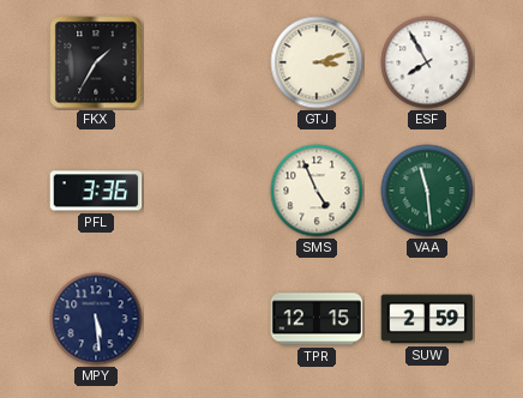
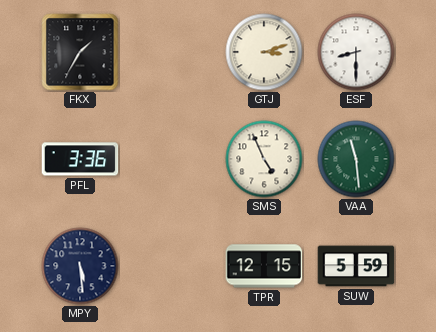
ESF: 7:55 -> 8:30
SUW: 2:59 -> 5:59
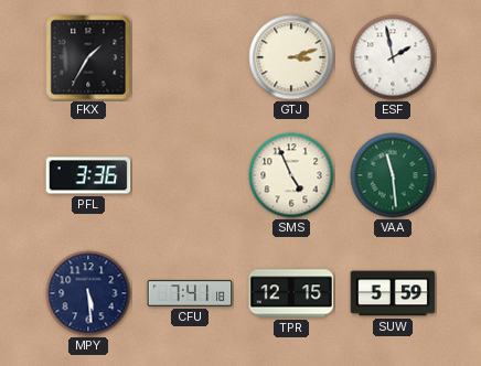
ESF: 8:30 -> 1:58
CFU: none -> 7:41
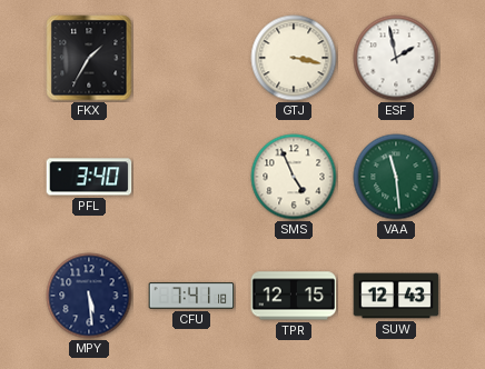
GTJ: 3:12 -> 3:17
PFL: 3:36 -> 3:40
SUW: 5:59 -> 12:43
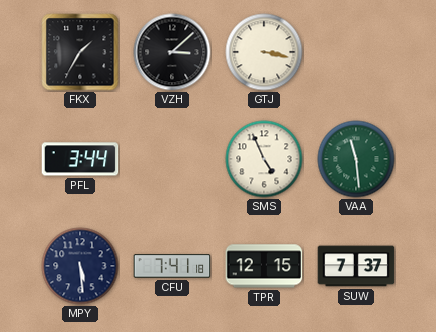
VZH: none -> 3:08
ESF: 1:58 -> none
PFL: 3:40 -> 3:44
SUW: 12:43 -> 7:37
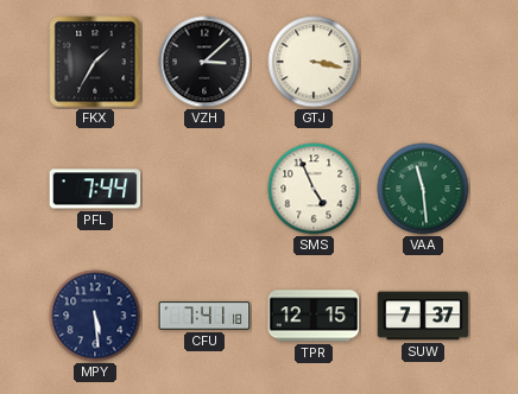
PFL: 3:44 -> 7:44
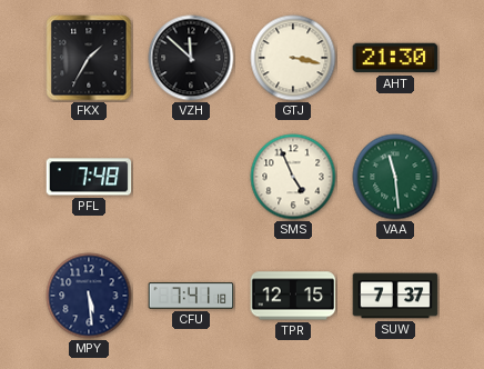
VZH: 3:08 -> 11:52
AHT: none -> 21:30
PFL: 7:44 -> 7:48
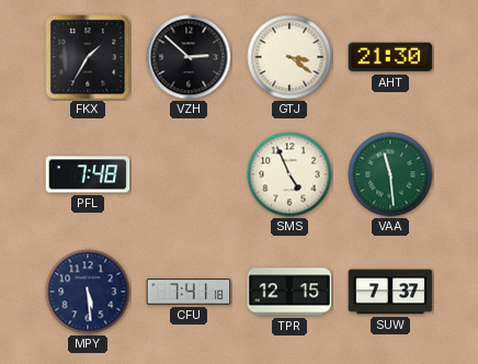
VZH: 11:52 -> 2:52
GTJ: 3:17 -> 3:21
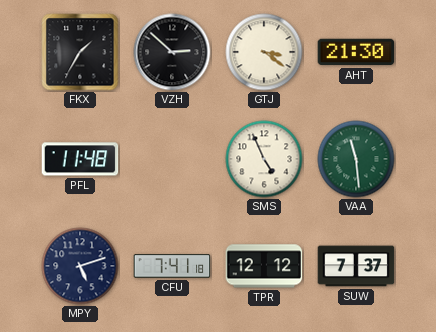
PFL: 7:48 -> 11:48
MPY: 5:29 -> 5:12
TPR: 12:15 -> 12:12
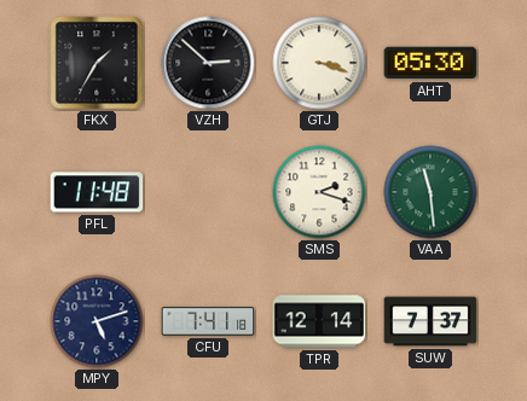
GTJ: 3:21 -> 3:18
AHT: 21:30 -> 05:30
SMS: 4:56 -> 2:18
TPR: 12:12 -> 12:14
